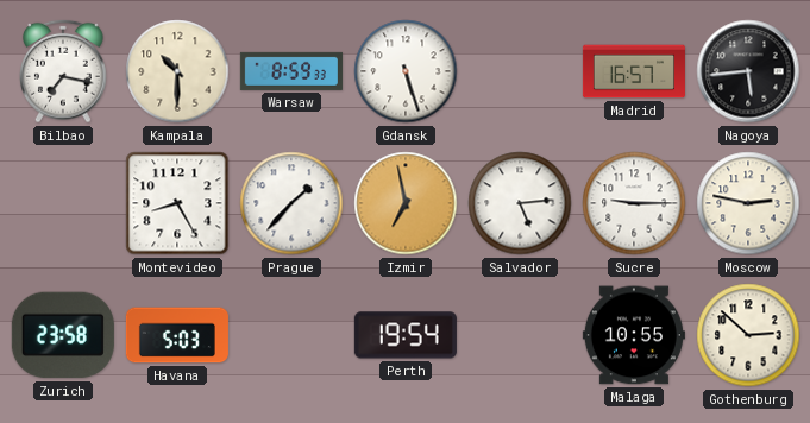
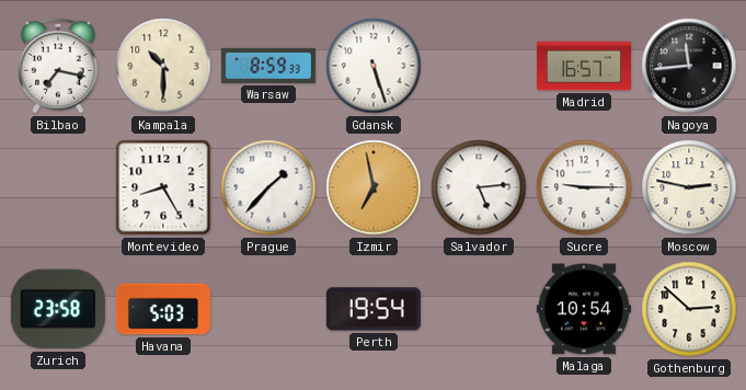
Nagoya: 5:44 -> 11:44
Malaga: 10:55 -> 10:54
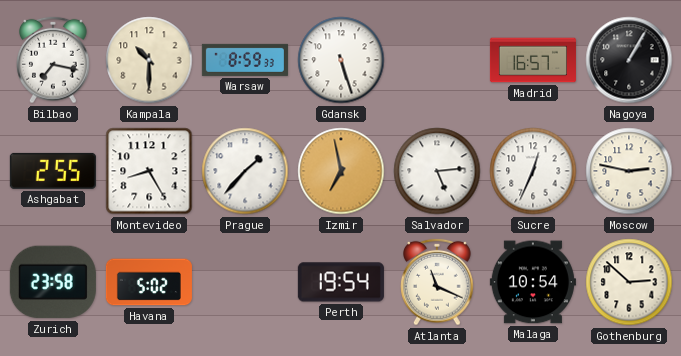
Nagoya: 11:44 -> 1:05
Ashgabat: none -> 2:55
Sucre: 9:15 -> 12:34
Havana: 5:03 -> 5:02
Atlanta: none -> 11:19
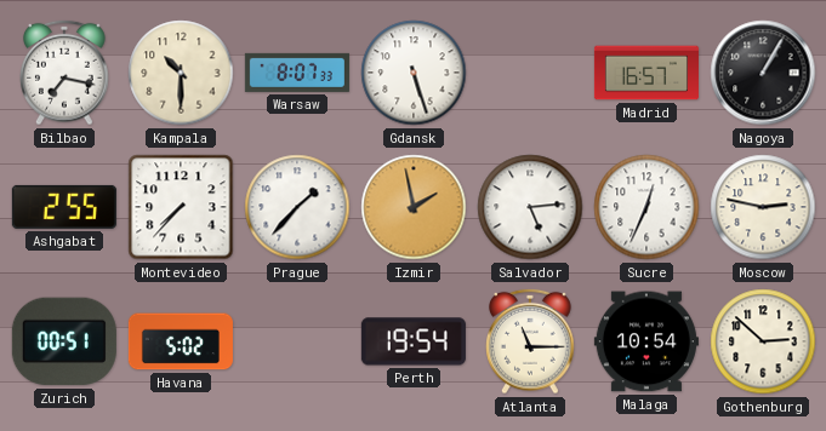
Warsaw: 8:59 -> 8:07
Montevideo: 8:25 -> 7:37
Izmir: 6:58 -> 1:58
Zurich: 23:58 -> 00:51
Atlanta: 11:19 -> 11:15
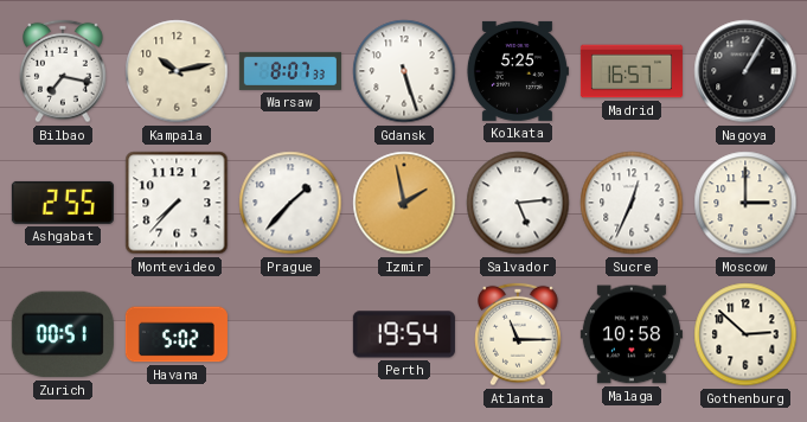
Kampala: 10:30 -> 10:13
Kolkata: none -> 5:25
Moscow: 2:47 -> 3:00
Malaga: 10:54 -> 10:58
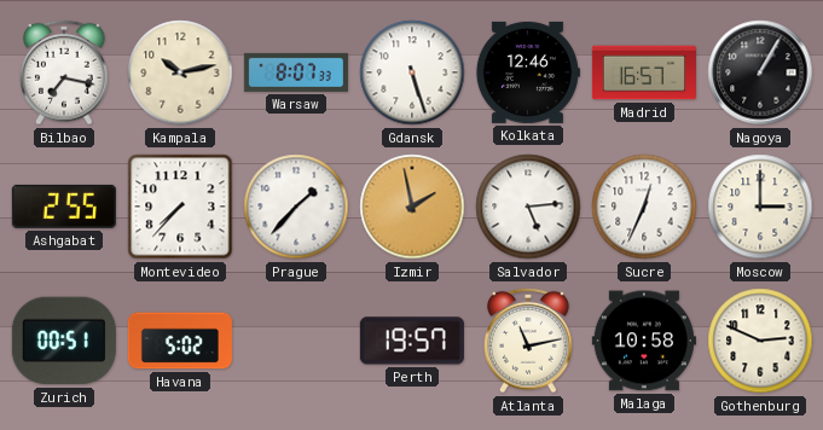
Kolkata: 5:25 -> 12:46
Perth: 19:54 -> 19:57
Atlanta: 11:15 -> 11:13
Gothenburg: 2:52 -> 2:49
